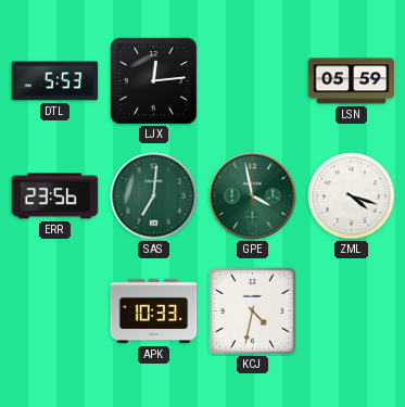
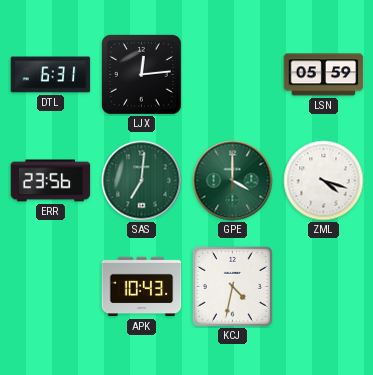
DTL: 5:53 -> 6:31
GPE: 3:58 -> 4:00
APK: 10:33 -> 10:43
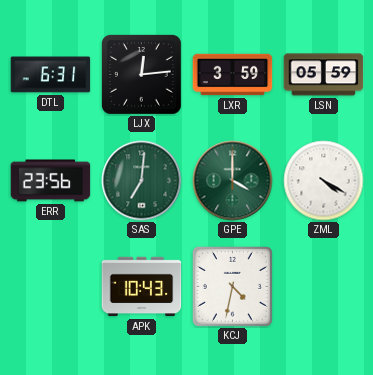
LXR: none -> 3:59
ZML: 4:18 -> 4:20
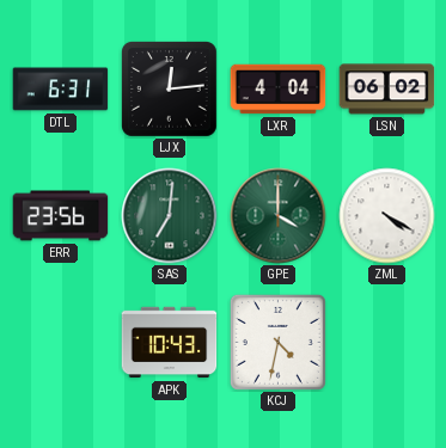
LXR: 3:59 -> 4:04
LSN: 05:59 -> 06:02
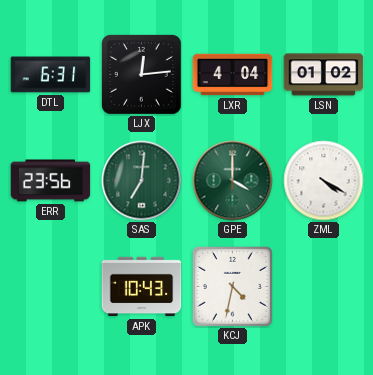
LSN: 06:02 -> 01:02
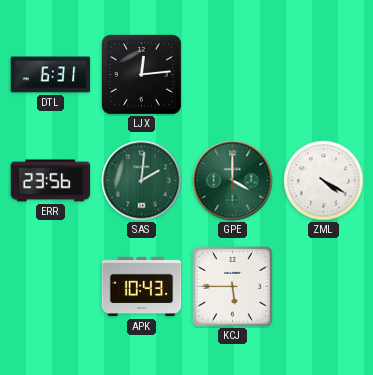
LXR: 4:04 -> none
LSN: 01:02 -> none
SAS: 7:01 -> 2:01
KCJ: 4:32 -> 5:45
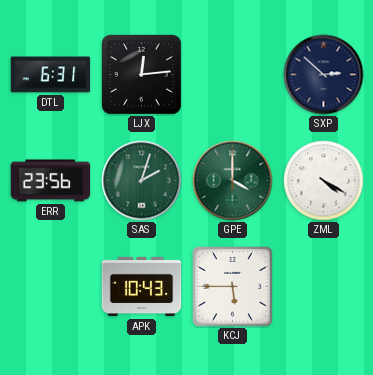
SXP: none -> 2:52
SAS: 2:01 -> 2:03
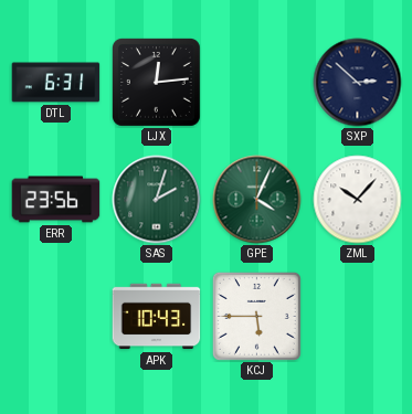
GPE: 4:00 -> 4:04
ZML: 4:20 -> 10:07
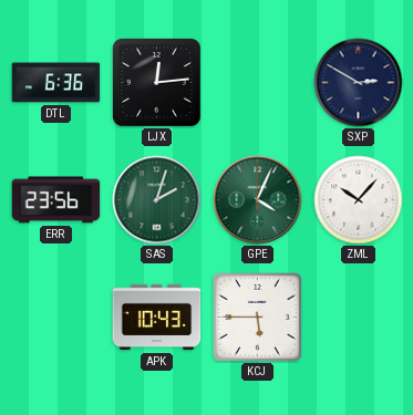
DTL: 6:31 -> 6:36
SXP: 2:52 -> 2:50
